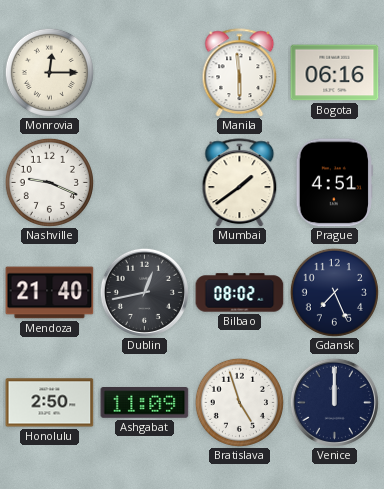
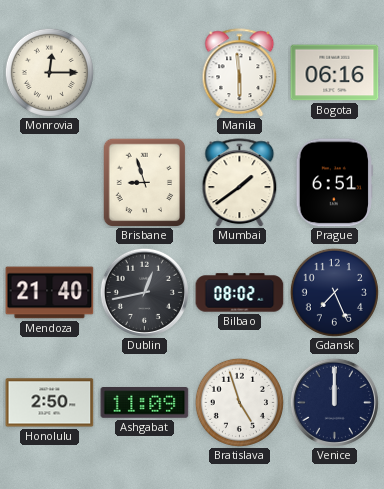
Nashville: 9:19 -> none
Brisbane: none -> 8:57
Prague: 4:51 -> 6:51
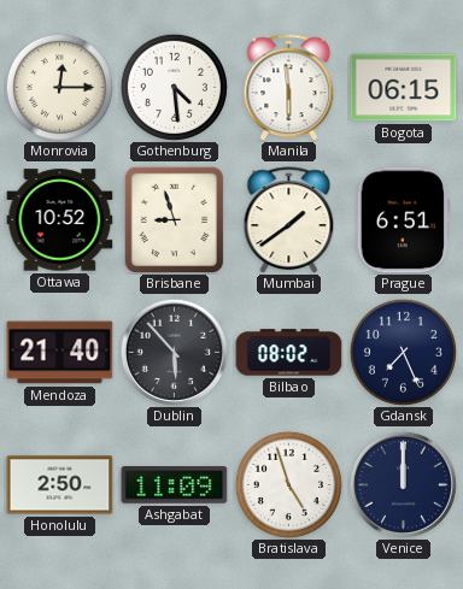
Gothenburg: none -> 4:29
Bogota: 06:16 -> 06:15
Ottawa: none -> 10:52
Dublin: 12:43 -> 5:53
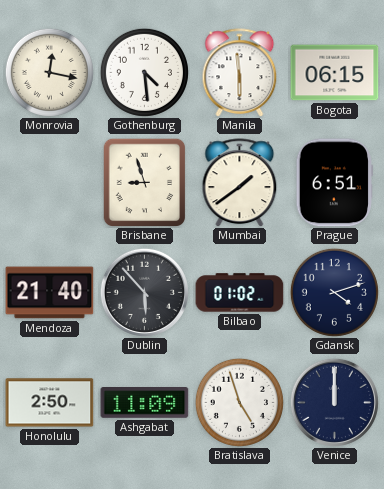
Monrovia: 12:15 -> 12:17
Ottawa: 10:52 -> none
Bilbao: 08:02 -> 01:02
Gdansk: 7:26 -> 4:12
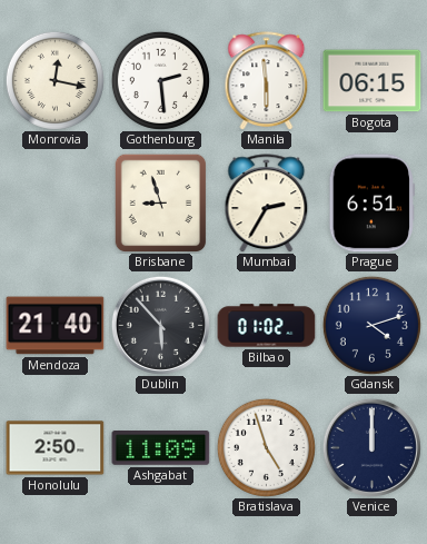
Gothenburg: 4:29 -> 2:29
Mumbai: 1:39 -> 2:35
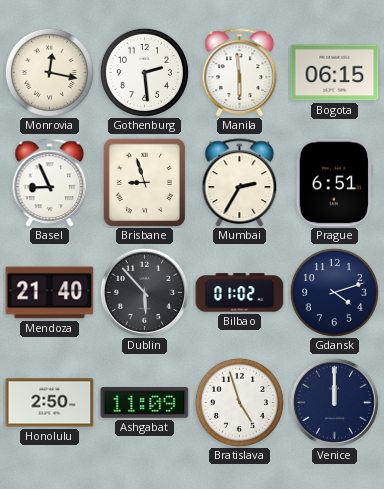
Basel: none -> 8:56
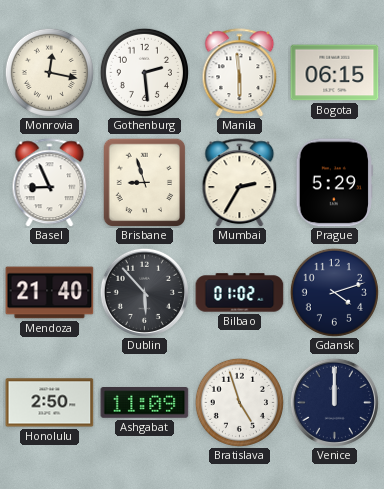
Prague: 6:51 -> 5:29
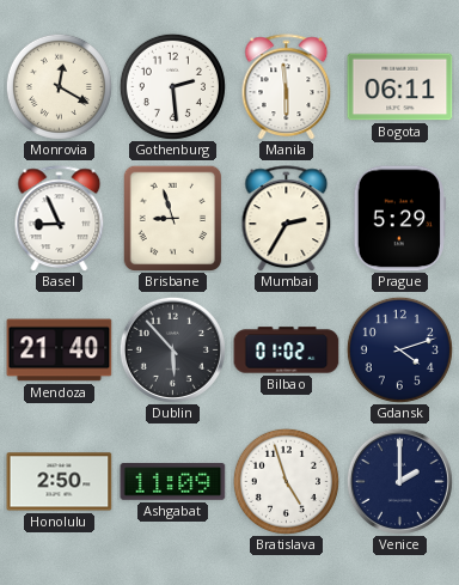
Monrovia: 12:17 -> 12:20
Bogota: 06:15 -> 06:11
Venice: 12:00 -> 2:00
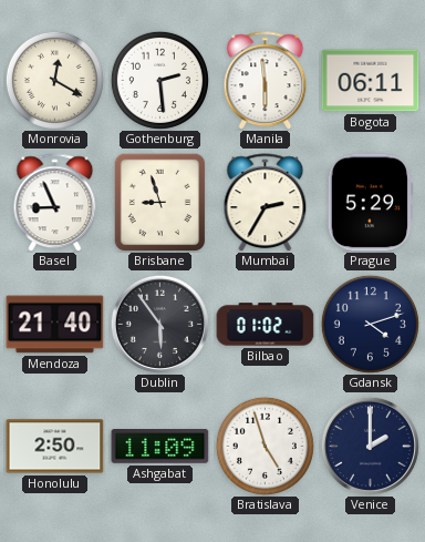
Dublin: 5:53 -> 5:54
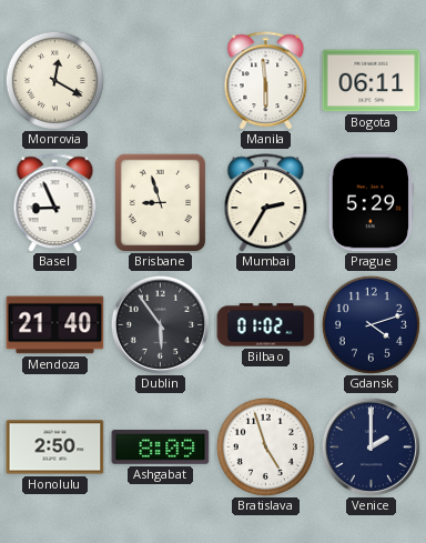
Gothenburg: 2:29 -> none
Ashgabat: 11:09 -> 8:09
